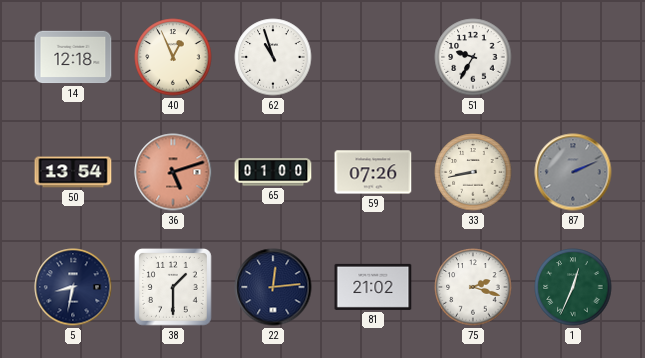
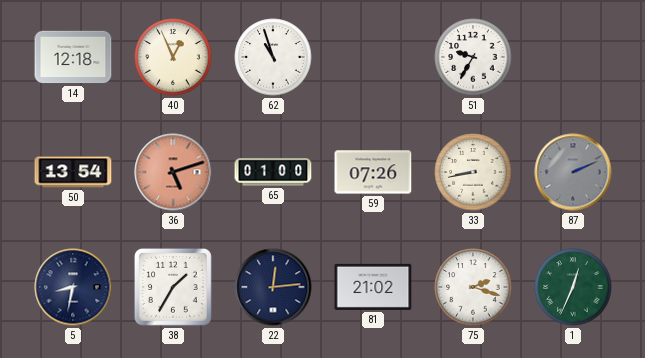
38: 1:30 -> 1:35
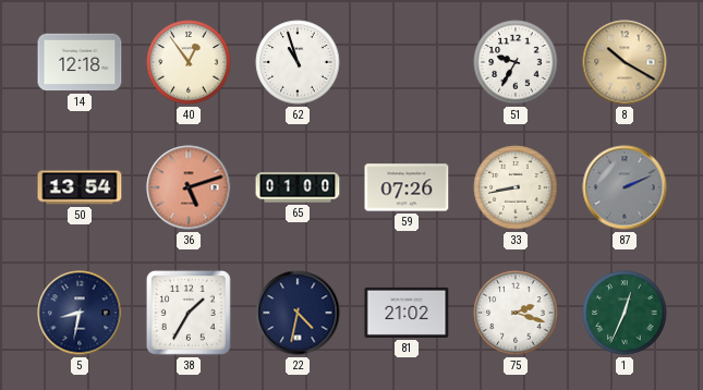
40: 12:56 -> 12:54
8: none -> 10:20
22: 12:14 -> 4:32
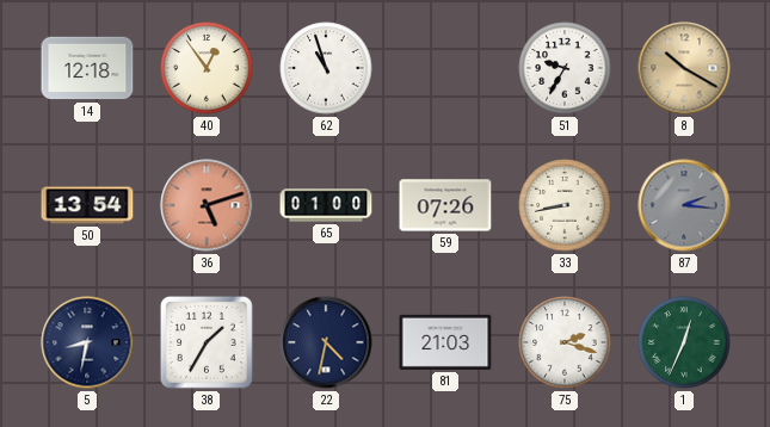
87: 2:11 -> 2:16
81: 21:02 -> 21:03
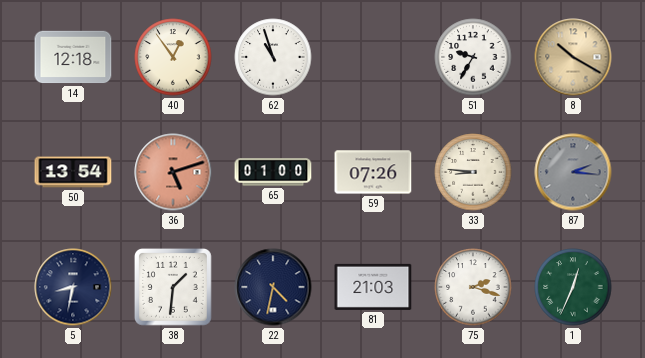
33: 8:43 -> 8:46
38: 1:35 -> 1:31
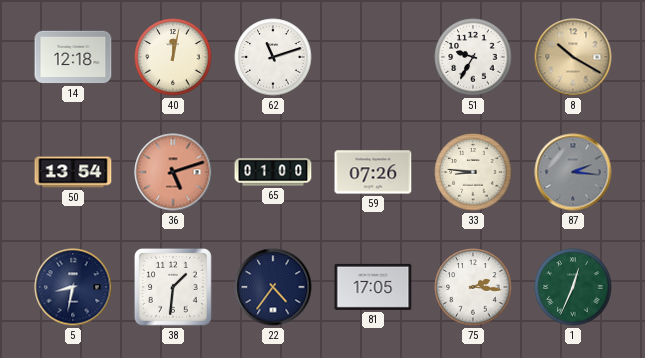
40: 12:54 -> 12:02
62: 10:57 -> 11:12
22: 4:32 -> 4:36
81: 21:03 -> 17:05
75: 2:18 -> 2:16
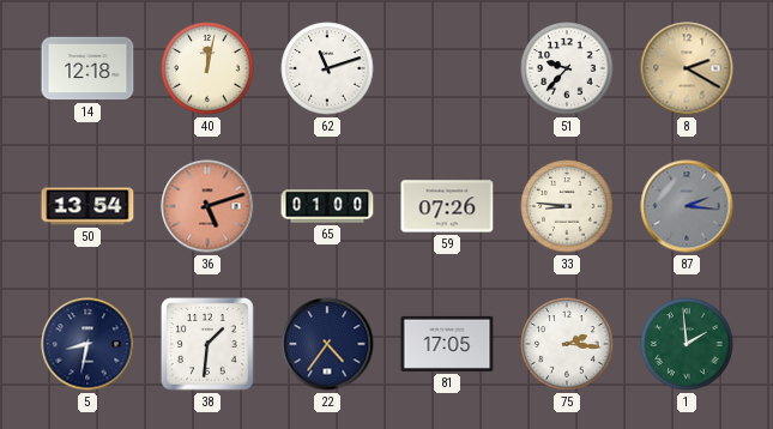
51: 9:35 -> 9:37
8: 10:20 -> 2:20
1: 12:34 -> 1:59
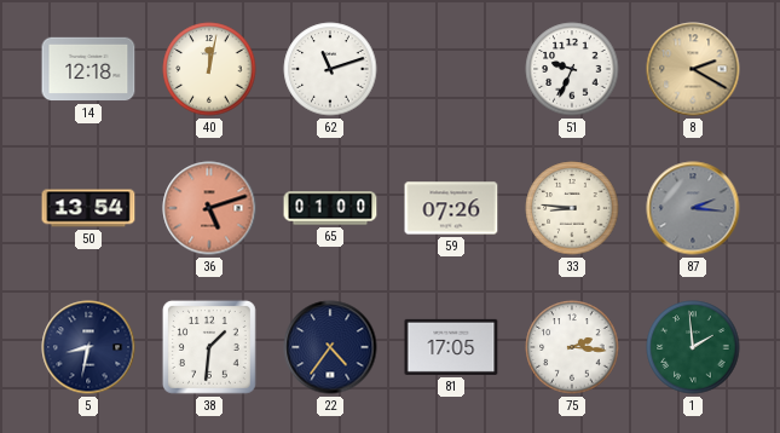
51: 9:37 -> 9:34
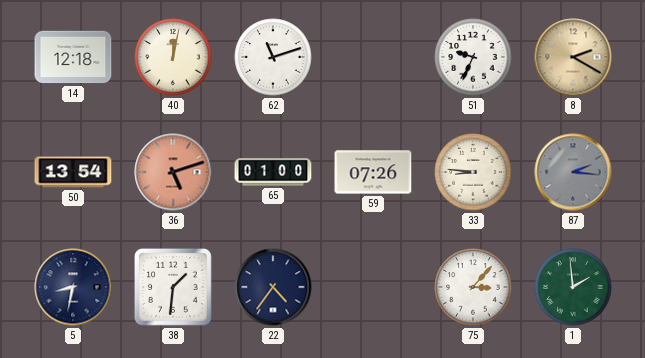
81: 17:05 -> none
75: 2:16 -> 3:07
